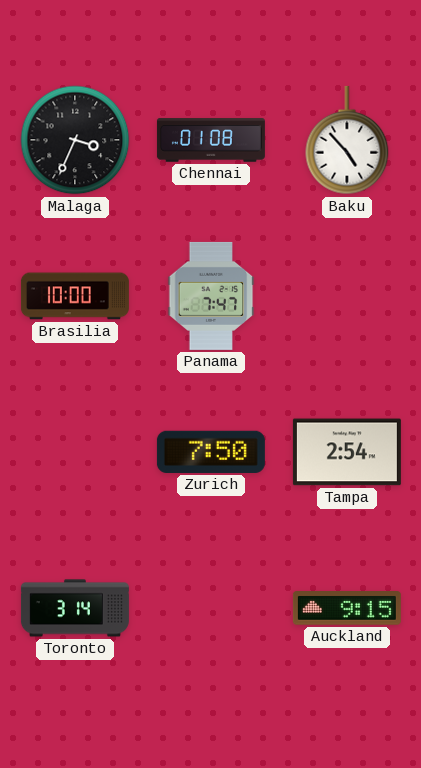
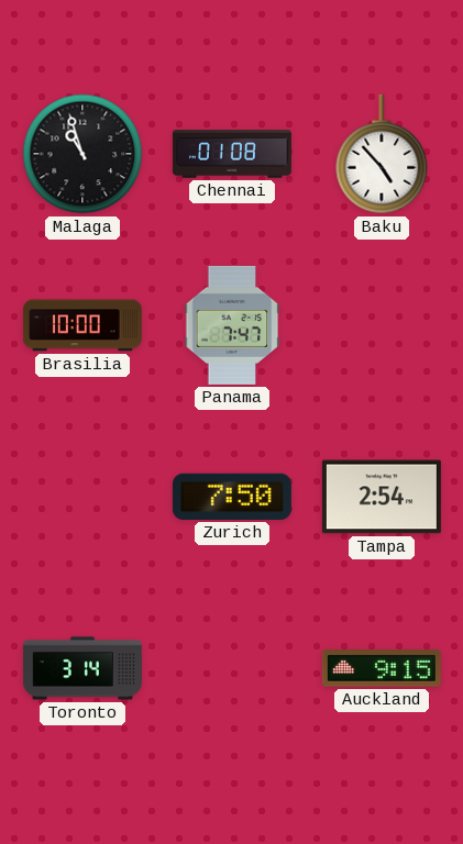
Malaga: 3:34 -> 10:57
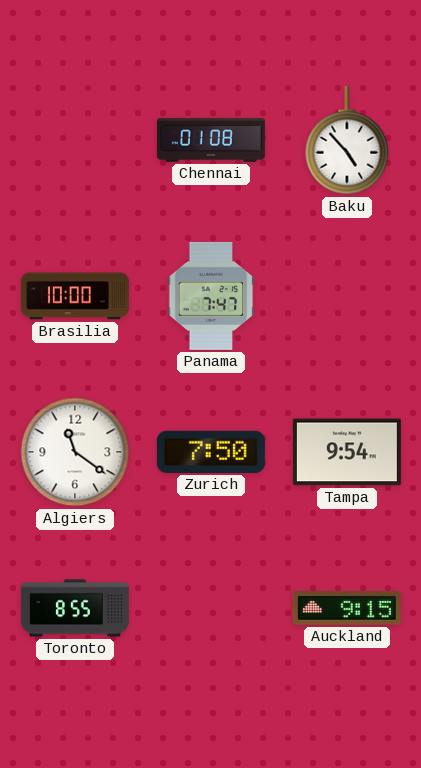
Malaga: 10:57 -> none
Algiers: none -> 11:21
Tampa: 2:54 -> 9:54
Toronto: 3:14 -> 8:55
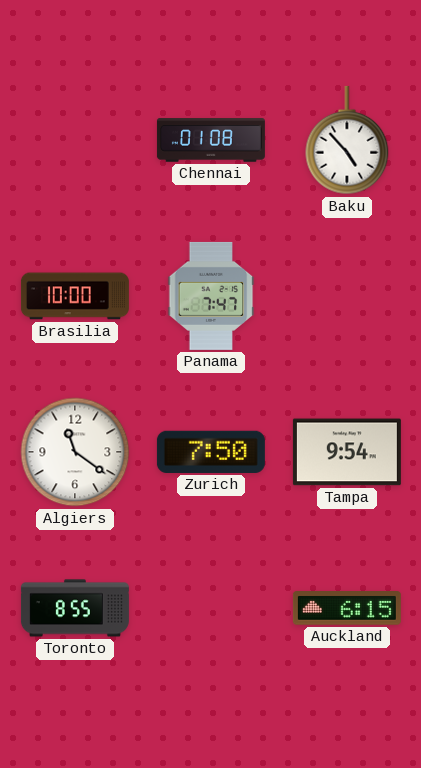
Auckland: 9:15 -> 6:15
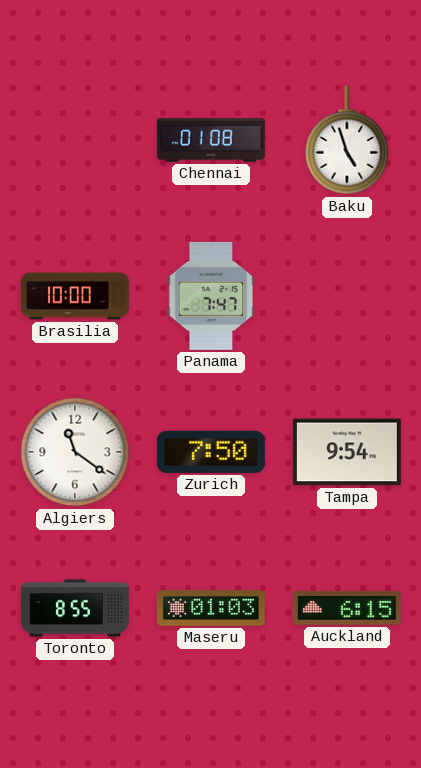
Baku: 4:53 -> 4:57
Maseru: none -> 01:03
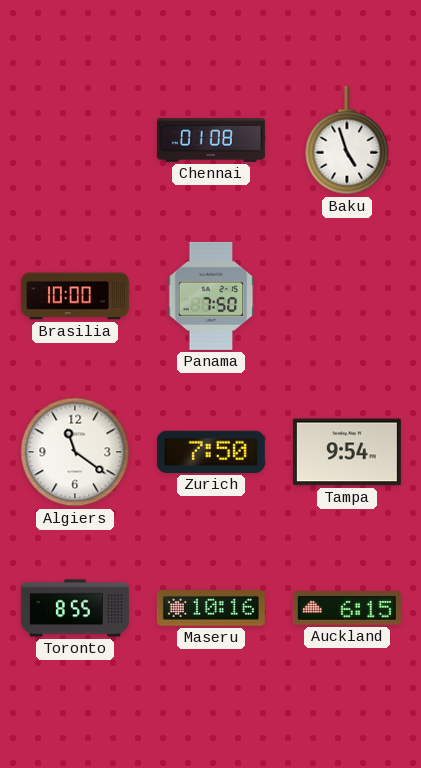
Panama: 7:47 -> 7:50
Maseru: 01:03 -> 10:16
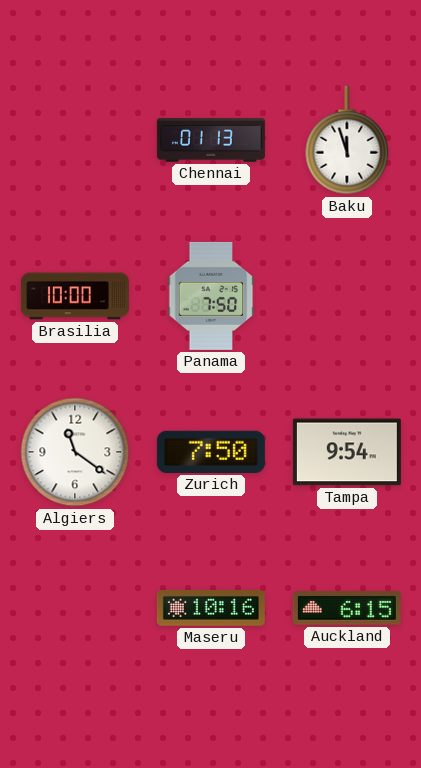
Chennai: 01:08 -> 01:13
Baku: 4:57 -> 11:57
Toronto: 8:55 -> none
